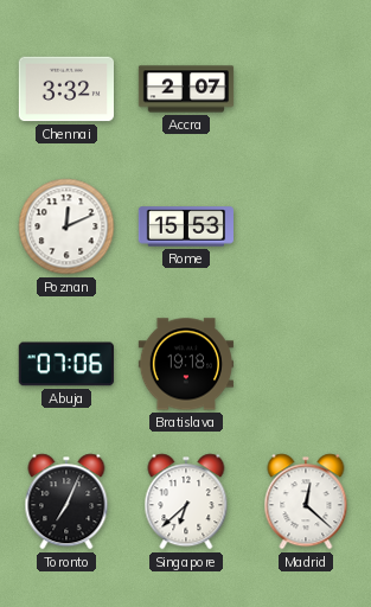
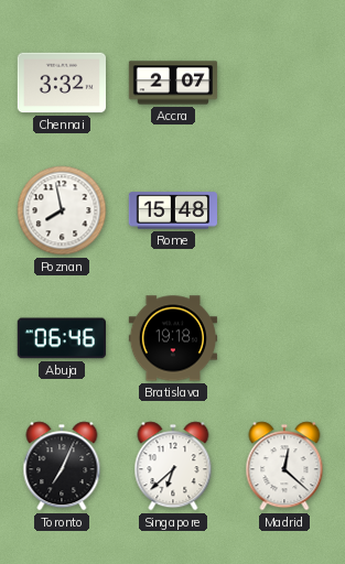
Poznan: 12:11 -> 7:58
Rome: 15:53 -> 15:48
Abuja: 07:06 -> 06:46
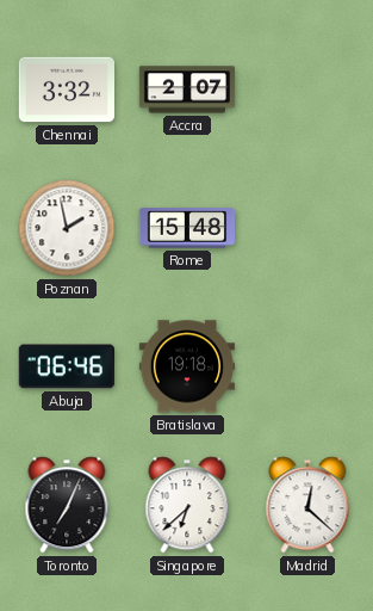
Poznan: 7:58 -> 1:58
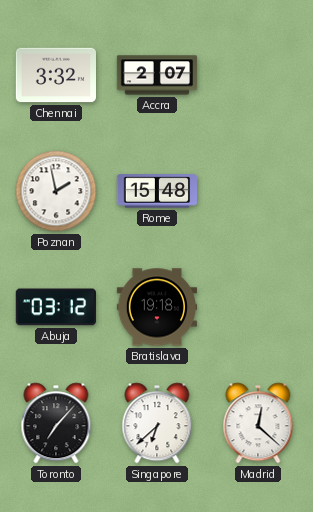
Abuja: 06:46 -> 03:12
Toronto: 7:04 -> 7:07
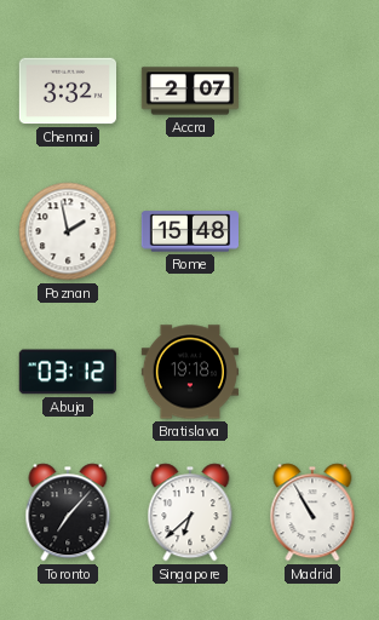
Madrid: 12:22 -> 10:55
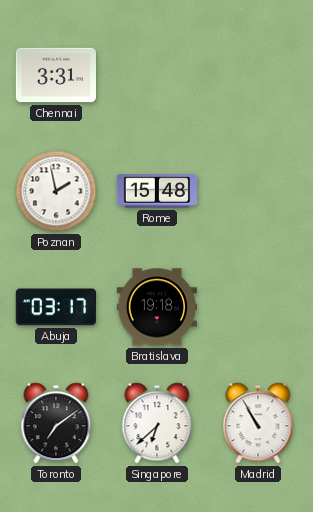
Chennai: 3:32 -> 3:31
Accra: 2:07 -> none
Abuja: 03:12 -> 03:17
Toronto: 7:07 -> 7:09
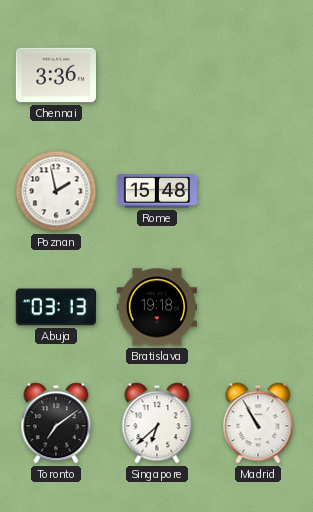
Chennai: 3:31 -> 3:36
Abuja: 03:17 -> 03:13
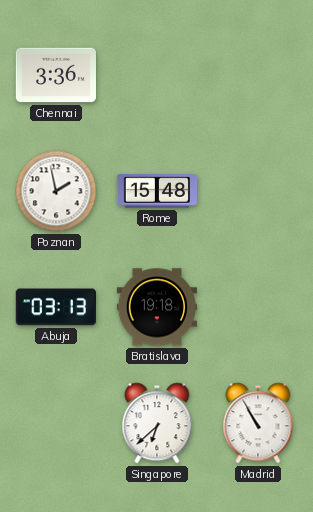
Toronto: 7:09 -> none
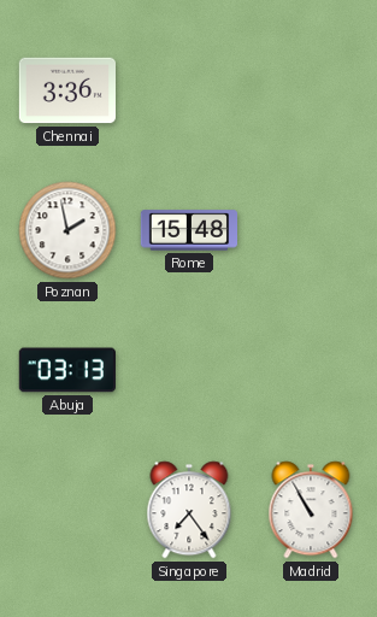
Bratislava: 19:18 -> none
Singapore: 6:38 -> 7:24
